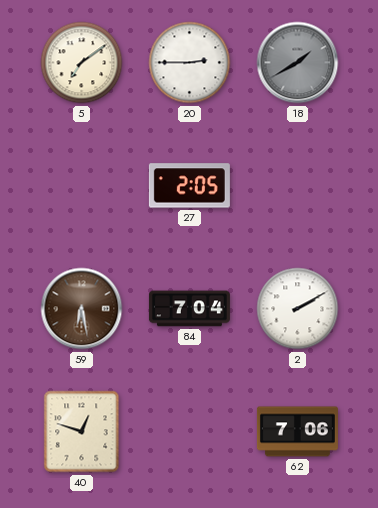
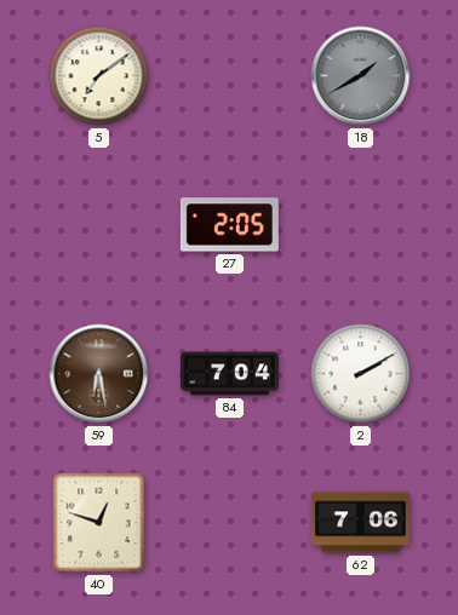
20: 2:45 -> none
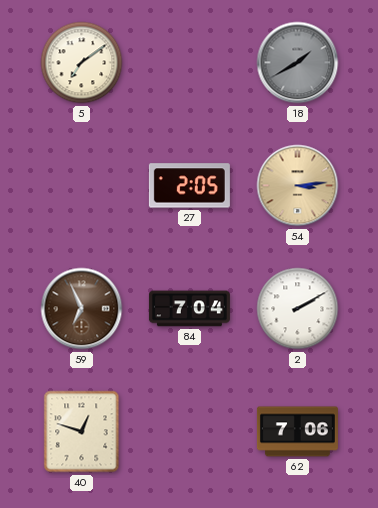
54: none -> 3:14
59: 6:28 -> 6:56
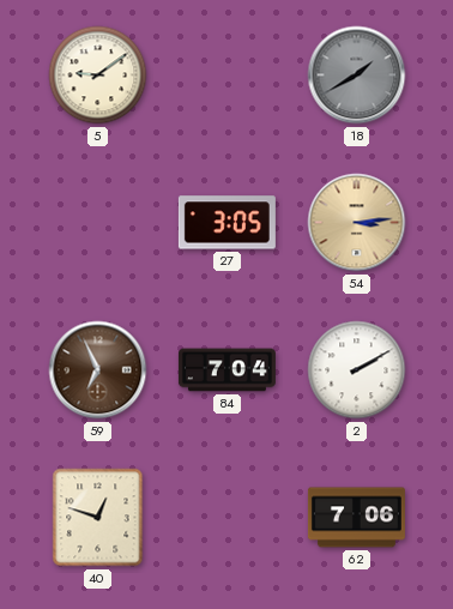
5: 7:09 -> 9:09
27: 2:05 -> 3:05
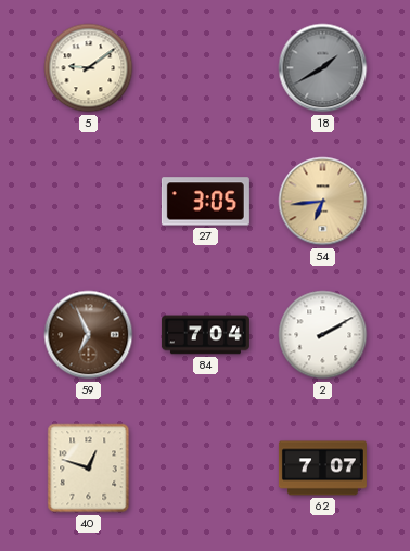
54: 3:14 -> 6:44
62: 7:06 -> 7:07
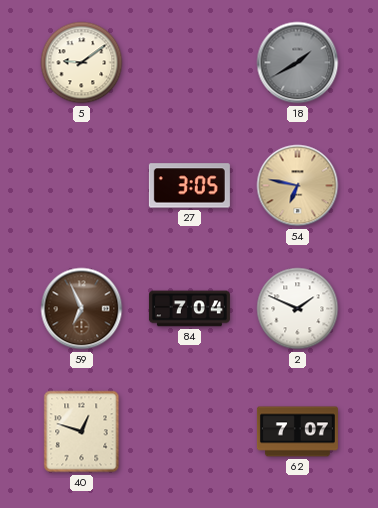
54: 6:44 -> 6:47
2: 2:10 -> 1:49
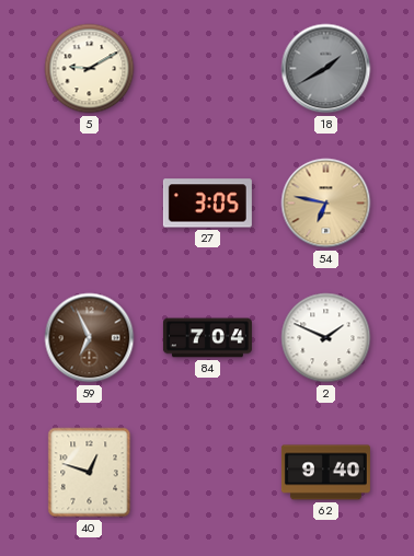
5: 9:09 -> 9:10
62: 7:07 -> 9:40
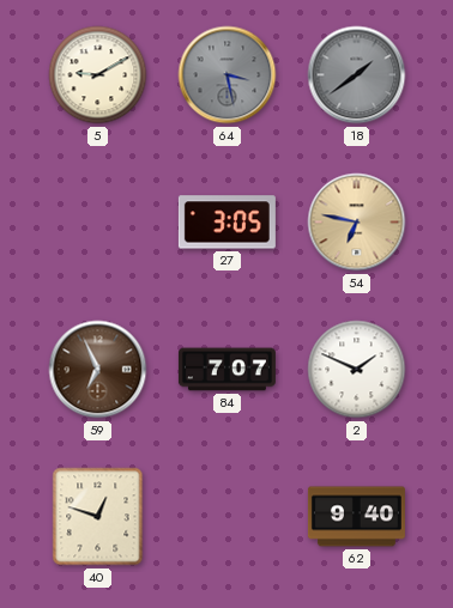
64: none -> 3:28
18: 1:40 -> 1:39
84: 7:04 -> 7:07
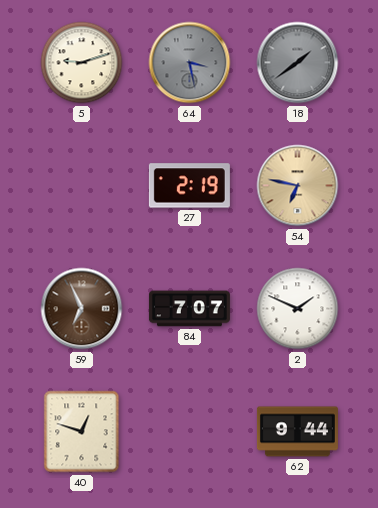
5: 9:10 -> 9:12
27: 3:05 -> 2:19
62: 9:40 -> 9:44
